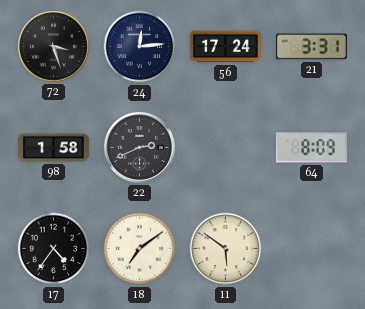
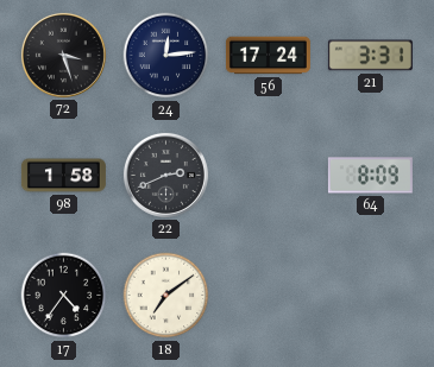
11: 5:51 -> none
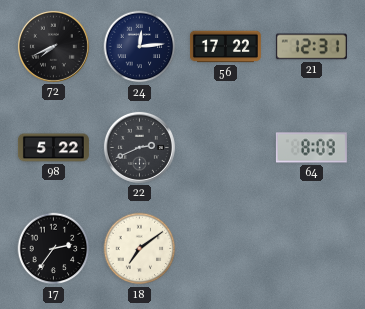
72: 3:27 -> 7:41
56: 17:24 -> 17:22
21: 3:31 -> 12:31
98: 1:58 -> 5:22
17: 4:36 -> 2:36
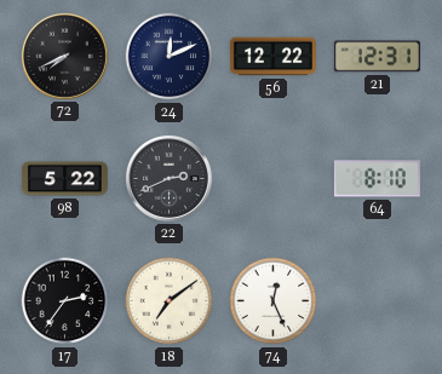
24: 12:14 -> 12:11
56: 17:22 -> 12:22
64: 8:09 -> 8:10
74: none -> 12:26
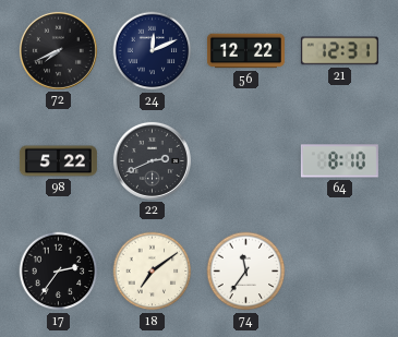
74: 12:26 -> 11:36
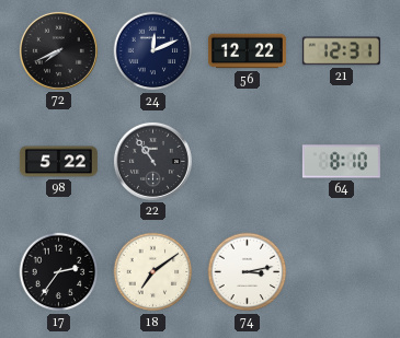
22: 2:41 -> 10:54
74: 11:36 -> 3:13
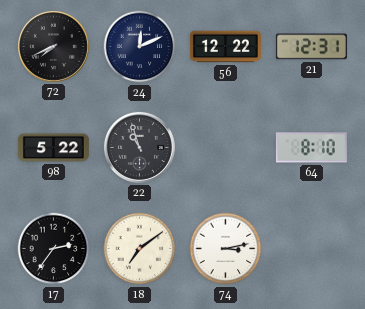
22: 10:54 -> 10:57
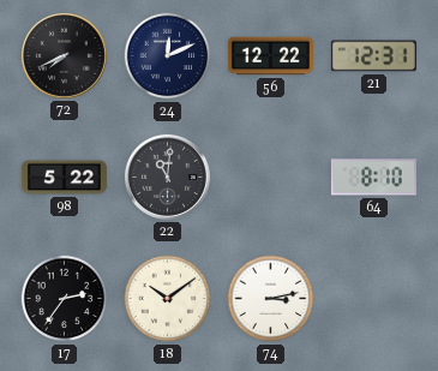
22: 10:57 -> 11:01
18: 7:09 -> 10:09
